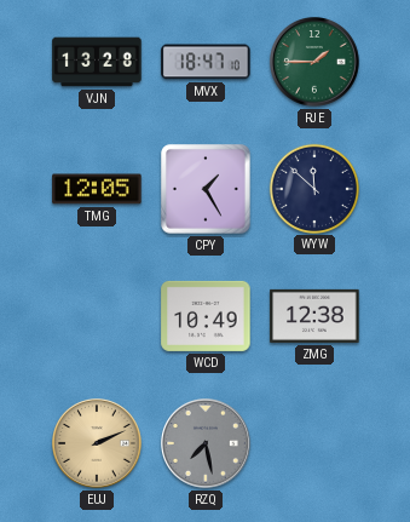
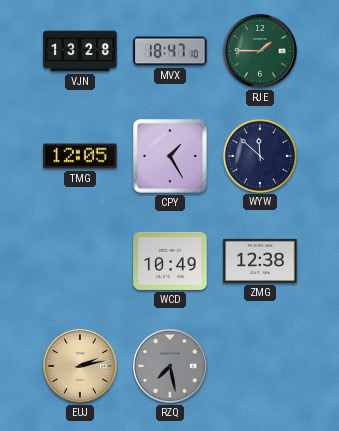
EUJ: 2:11 -> 2:13
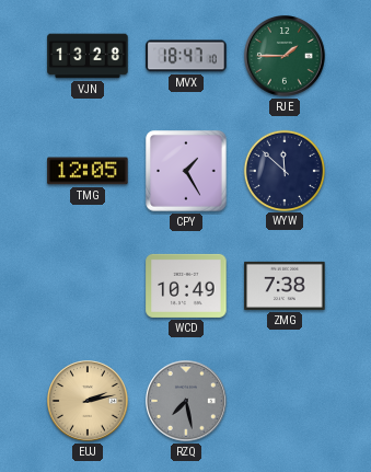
ZMG: 12:38 -> 7:38
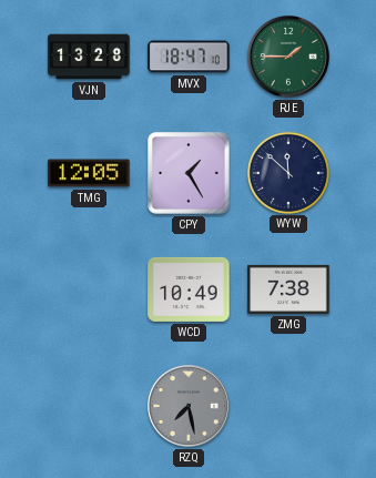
EUJ: 2:13 -> none
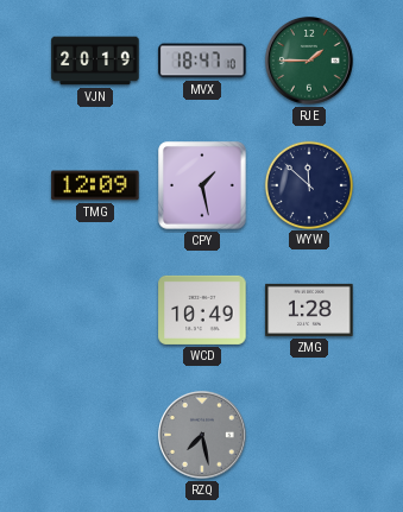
VJN: 13:28 -> 20:19
TMG: 12:05 -> 12:09
CPY: 1:25 -> 1:28
ZMG: 7:38 -> 1:28
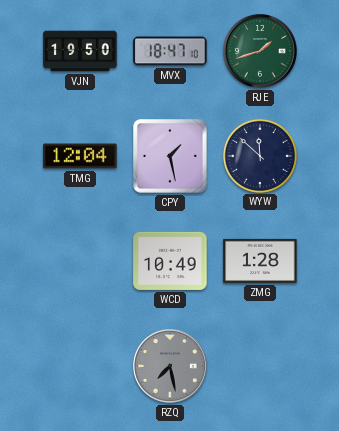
VJN: 20:19 -> 19:50
RJE: 1:45 -> 1:42
TMG: 12:09 -> 12:04
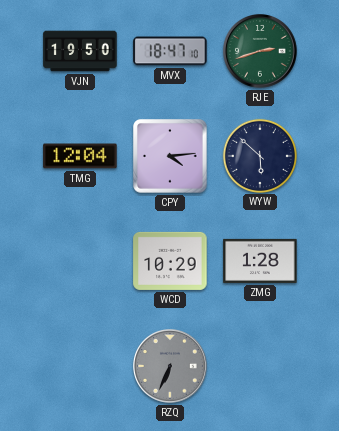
RJE: 1:42 -> 2:42
CPY: 1:28 -> 4:14
WYW: 11:52 -> 5:52
WCD: 10:49 -> 10:29
RZQ: 7:28 -> 6:34
